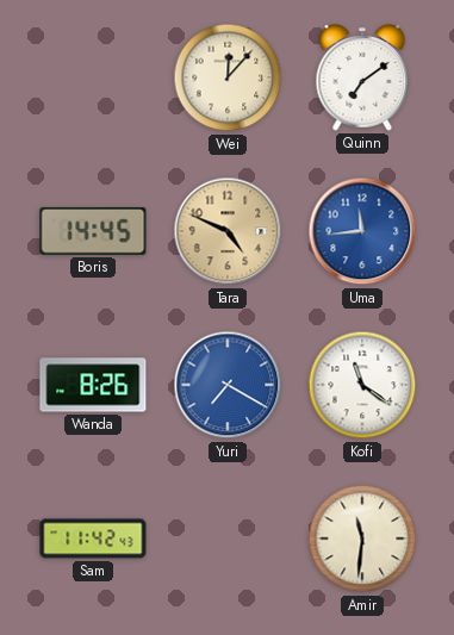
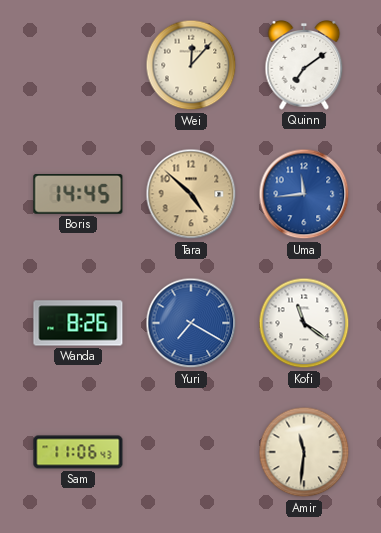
Tara: 4:49 -> 4:52
Sam: 11:42 -> 11:06
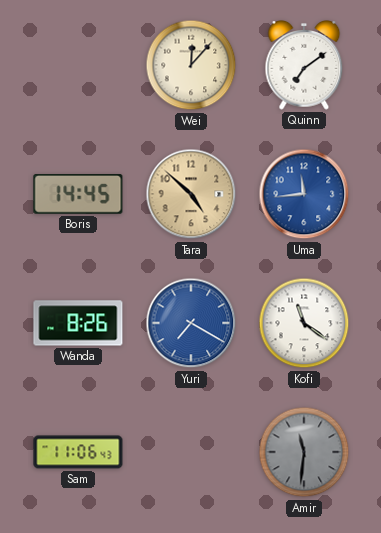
Amir dial: cream -> grey
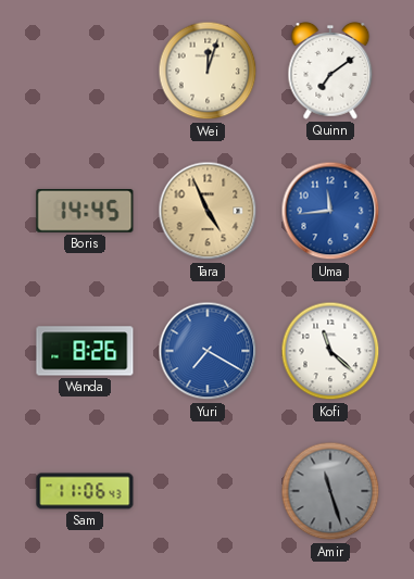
Wei: 12:07 -> 12:03
Tara: 4:52 -> 4:56
Kofi: 11:21 -> 11:22
Amir: 11:31 -> 11:27
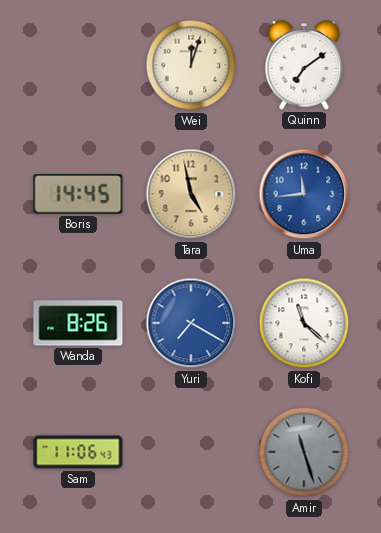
Tara: 4:56 -> 4:58
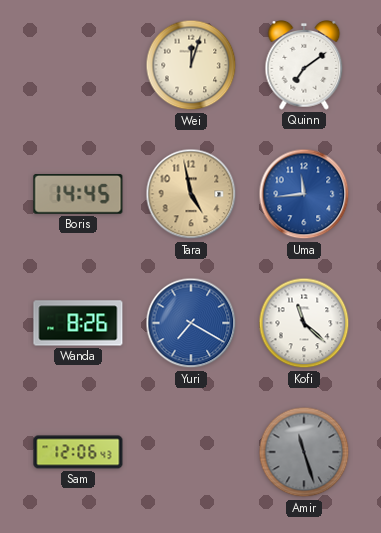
Sam: 11:06 -> 12:06
